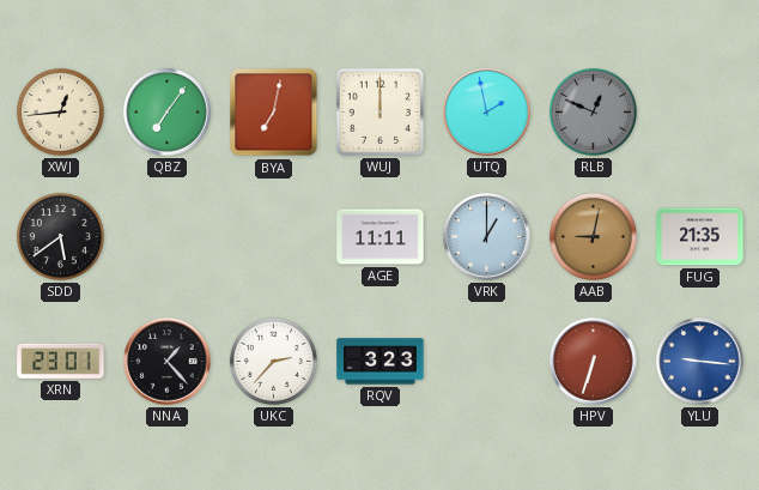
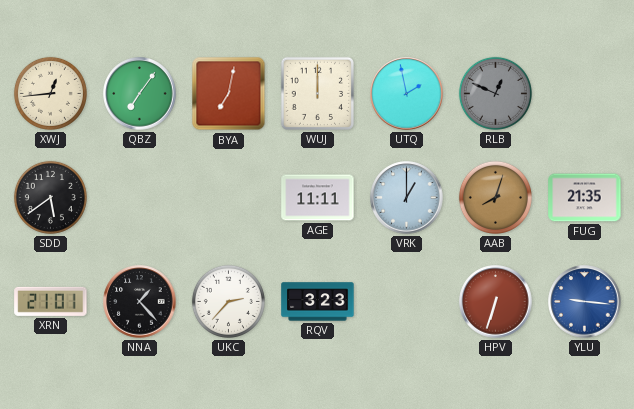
AAB: 9:02 -> 8:03
XRN: 23:01 -> 21:01
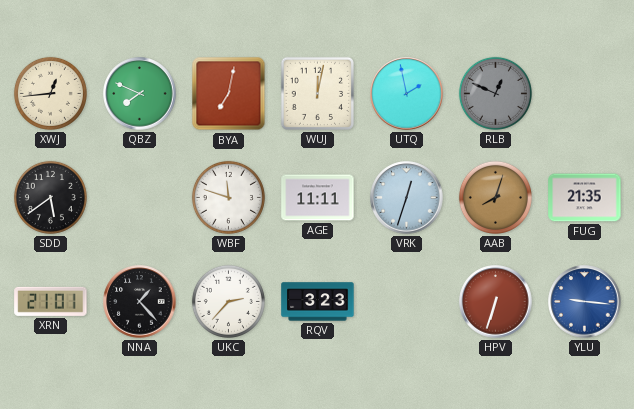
QBZ: 7:06 -> 7:49
WUJ: 12:00 -> 12:02
WBF: none -> 11:48
VRK: 1:00 -> 12:33
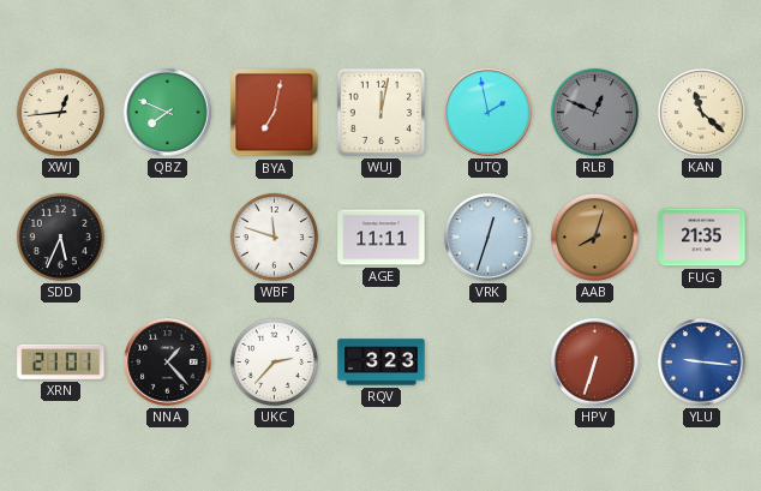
KAN: none -> 11:22
SDD: 5:39 -> 5:34
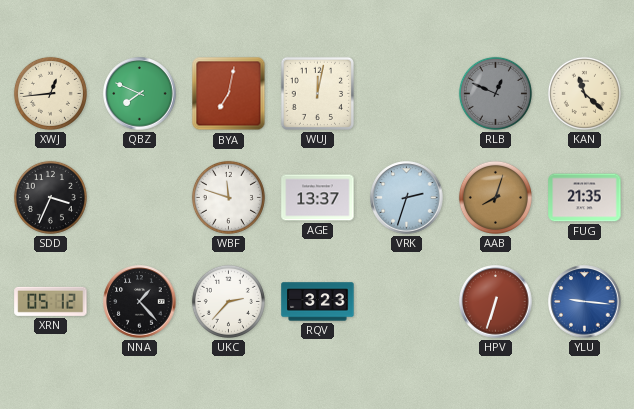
UTQ: 1:58 -> none
SDD: 5:34 -> 3:34
AGE: 11:11 -> 13:37
VRK: 12:33 -> 2:33
XRN: 21:01 -> 05:12
